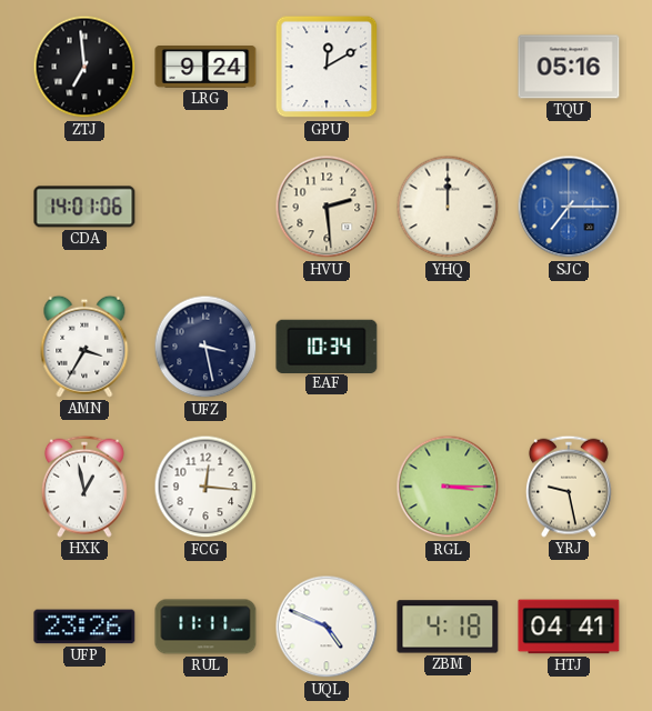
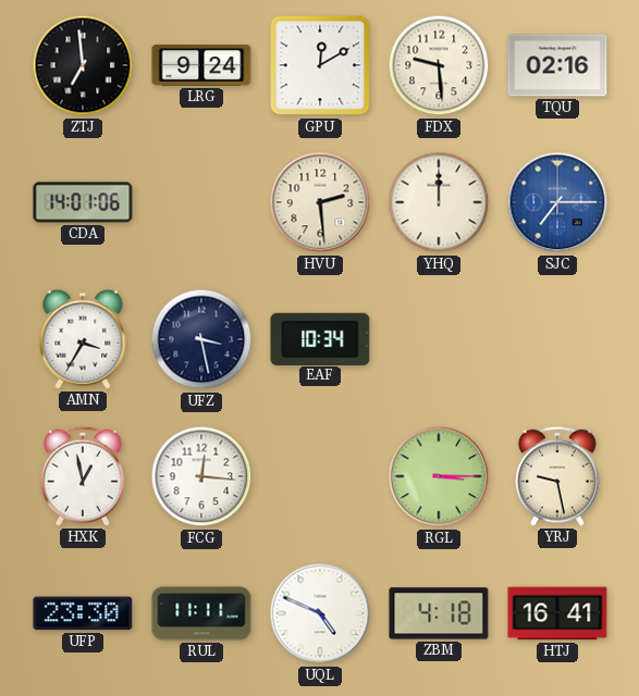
FDX: none -> 9:29
TQU: 05:16 -> 02:16
UFP: 23:26 -> 23:30
HTJ: 04:41 -> 16:41
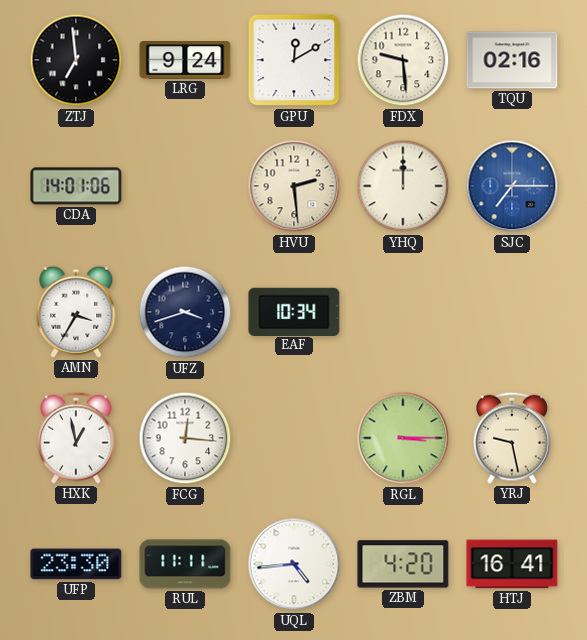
UFZ: 3:28 -> 3:42
UQL: 4:49 -> 4:44
ZBM: 4:18 -> 4:20
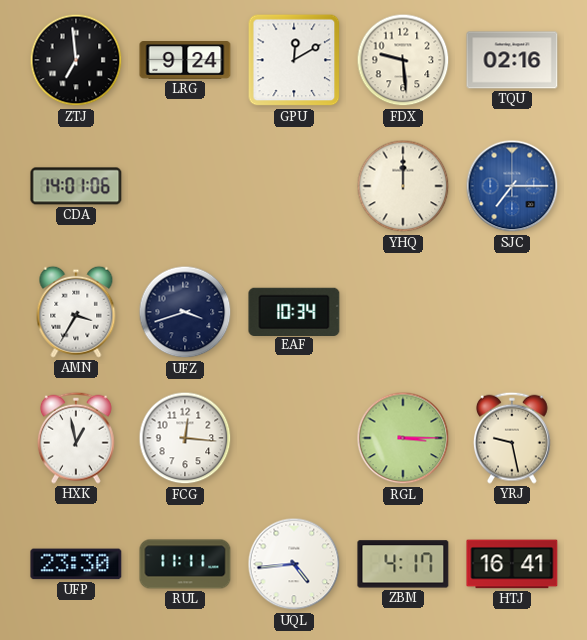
HVU: 2:29 -> none
ZBM: 4:20 -> 4:17
